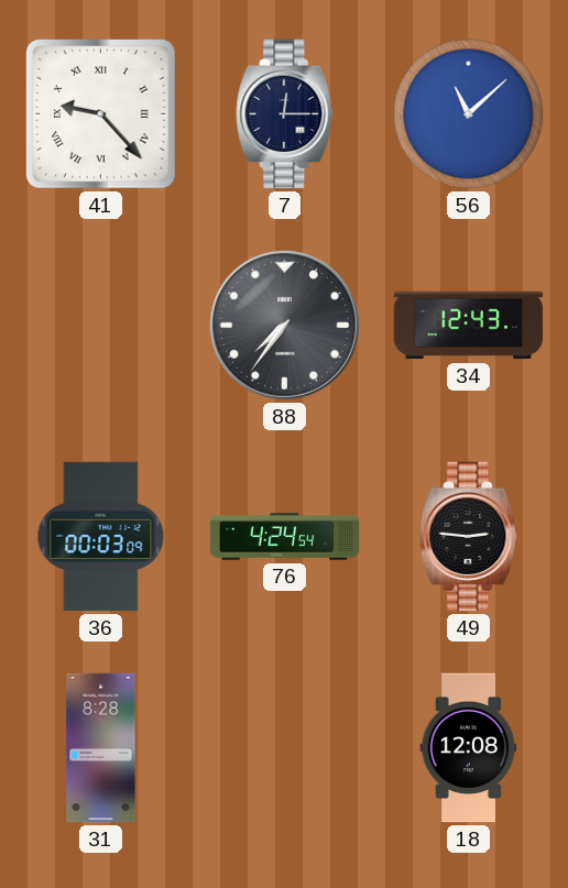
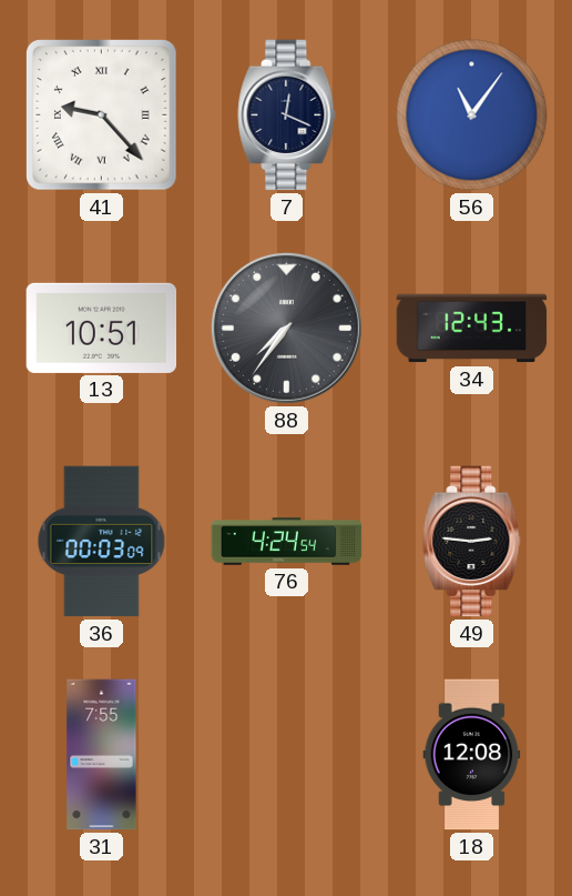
7: 12:15 -> 12:19
56: 11:08 -> 11:06
13: none -> 10:51
31: 8:28 -> 7:55
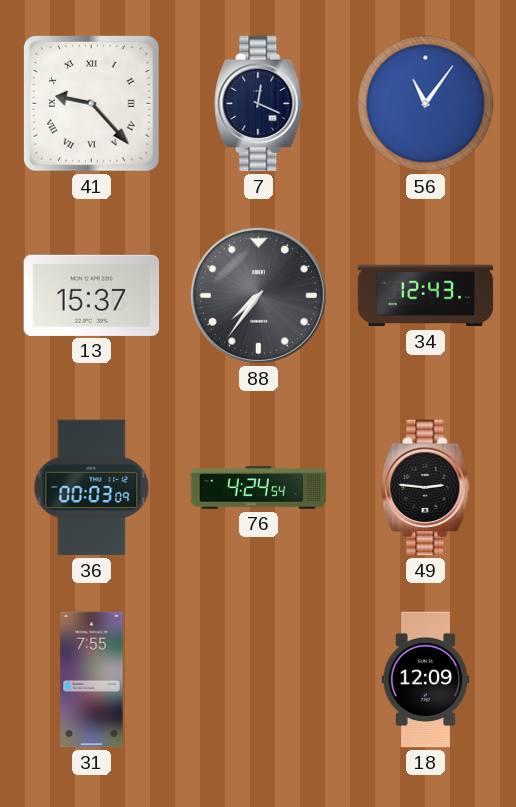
13: 10:51 -> 15:37
18: 12:08 -> 12:09
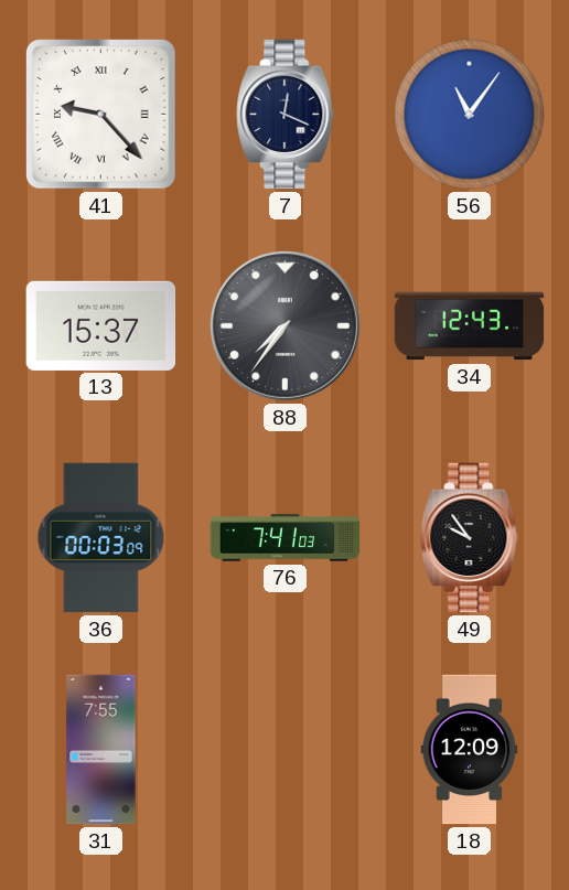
76: 4:24 -> 7:41
49: 2:46 -> 9:54
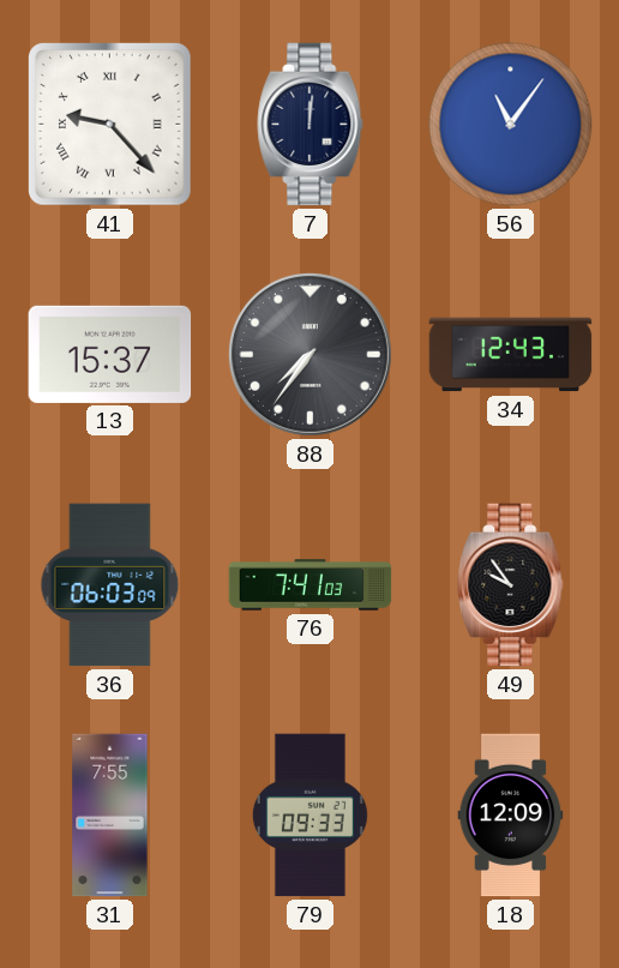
7: 12:19 -> 12:01
36: 00:03 -> 06:03
79: none -> 09:33
